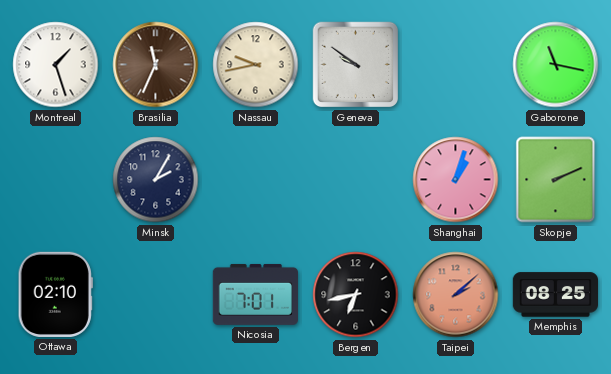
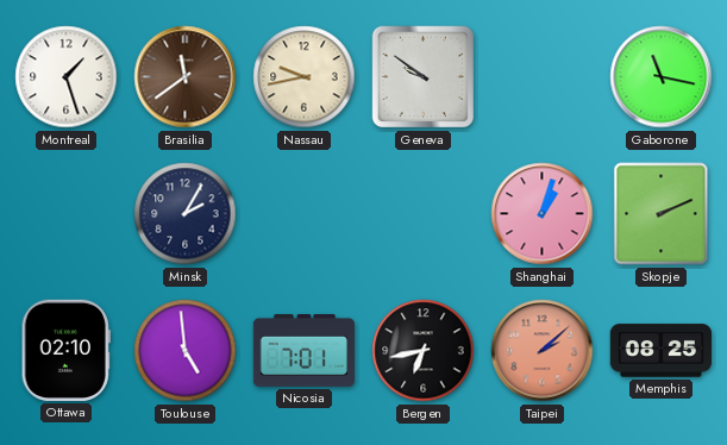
Brasilia: 11:34 -> 11:39
Toulouse: none -> 4:59
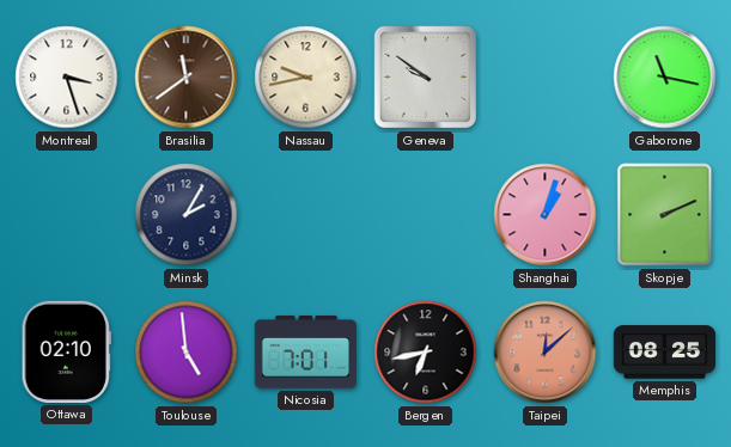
Montreal: 1:27 -> 3:27
Taipei: 2:08 -> 12:08
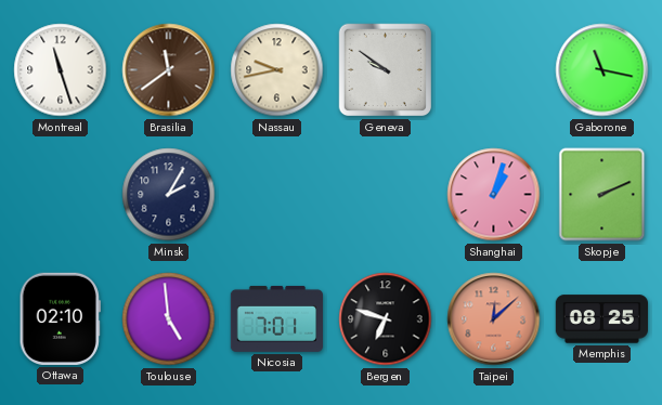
Montreal: 3:27 -> 11:27
Bergen: 6:43 -> 6:48
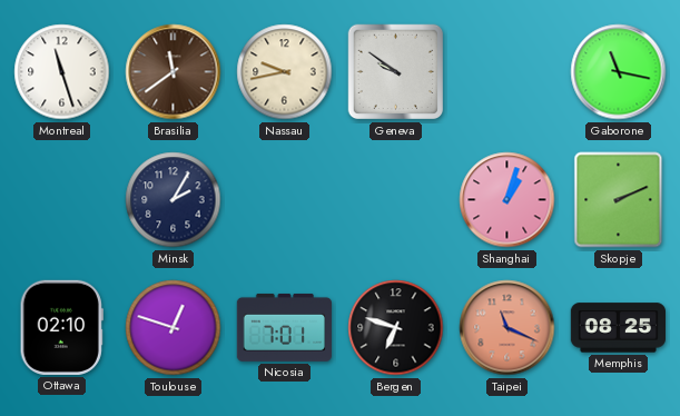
Toulouse: 4:59 -> 12:48
Taipei: 12:08 -> 11:19
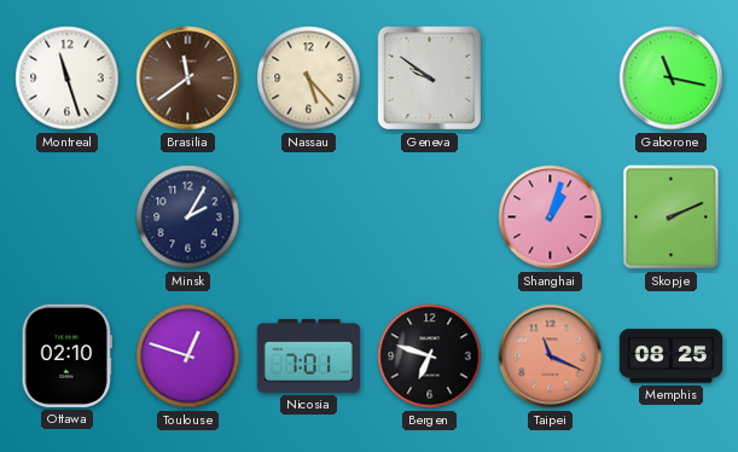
Nassau: 9:43 -> 5:23
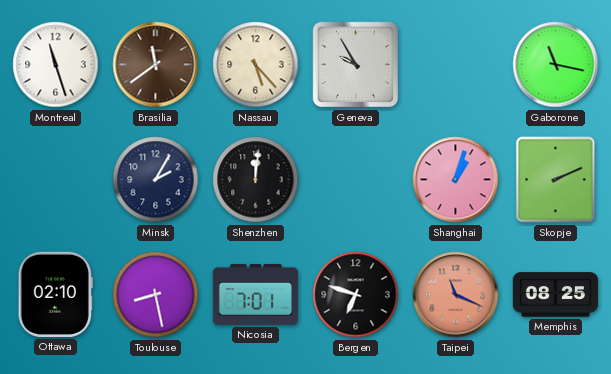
Geneva: 9:51 -> 9:55
Shenzhen: none -> 12:01
Toulouse: 12:48 -> 8:28
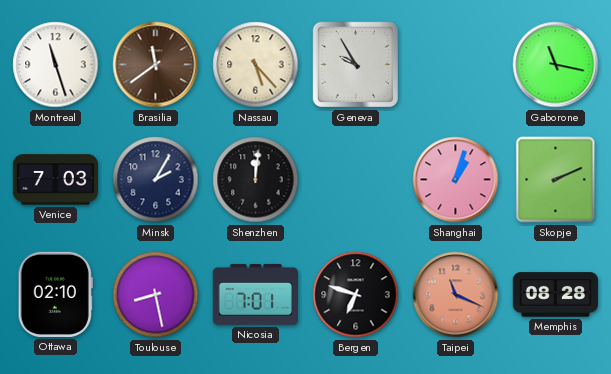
Venice: none -> 7:03
Memphis: 08:25 -> 08:28
